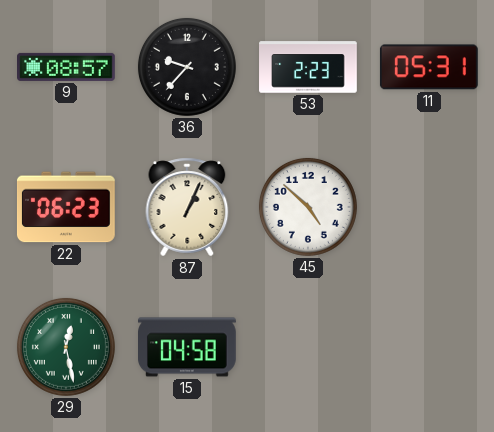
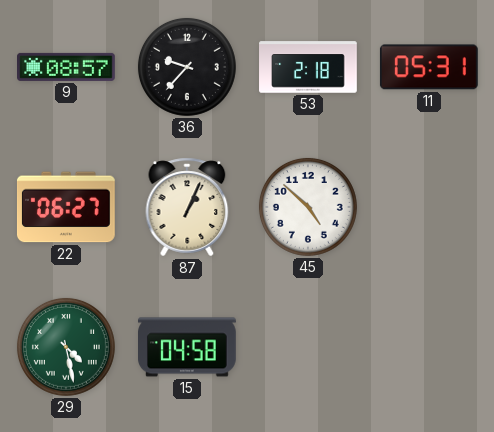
53: 2:23 -> 2:18
22: 06:23 -> 06:27
29: 12:28 -> 4:28
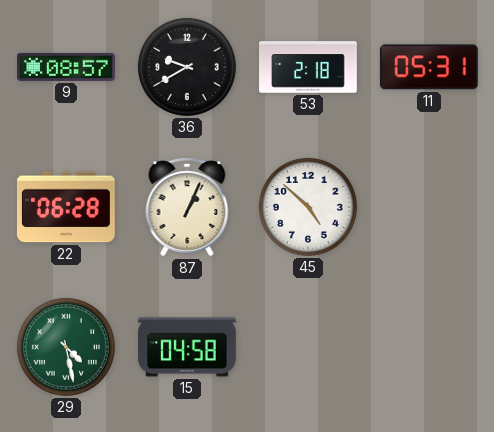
36: 9:37 -> 9:40
22: 06:27 -> 06:28
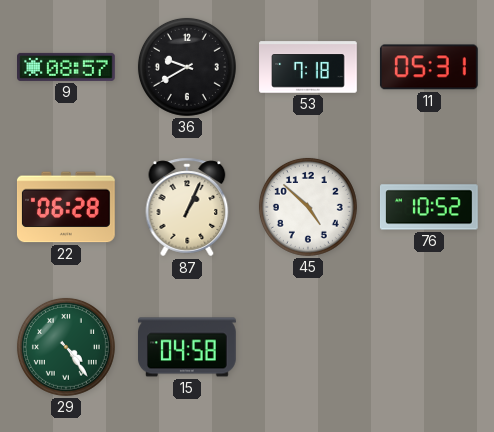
53: 2:18 -> 7:18
76: none -> 10:52
29: 4:28 -> 4:24
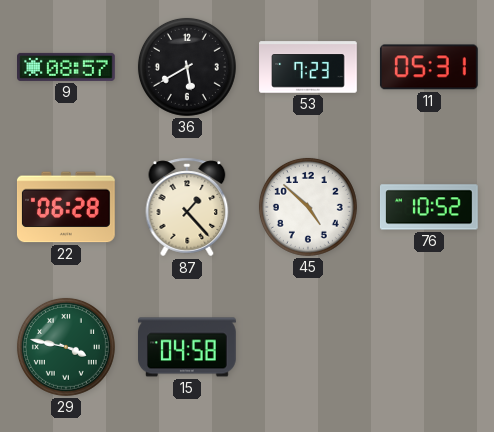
36: 9:40 -> 5:40
53: 7:18 -> 7:23
87: 1:04 -> 1:23
29: 4:24 -> 3:47
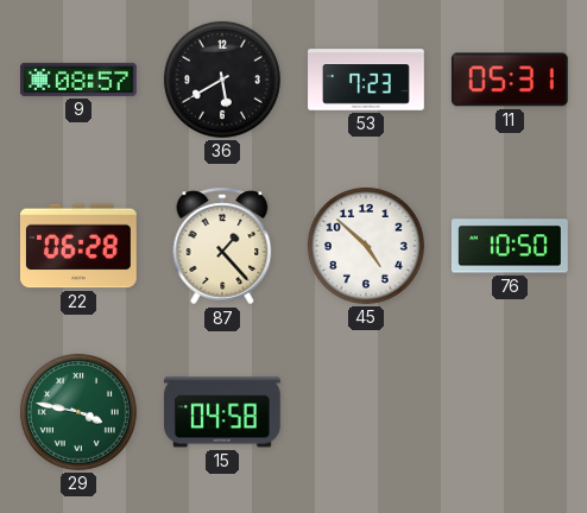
76: 10:52 -> 10:50
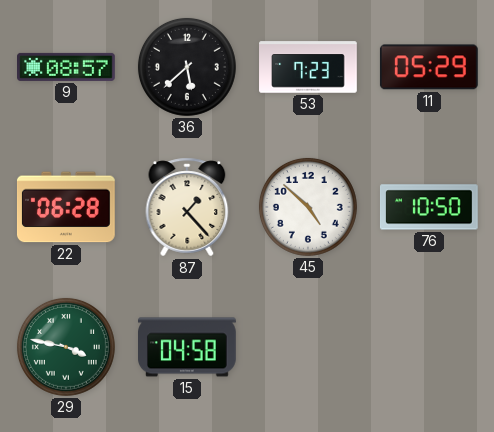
36: 5:40 -> 5:38
11: 05:31 -> 05:29
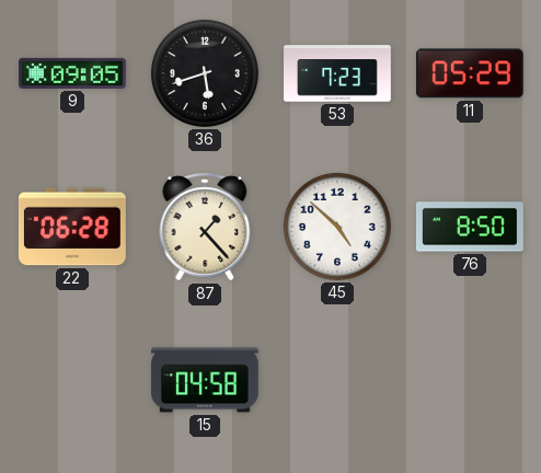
9: 08:57 -> 09:05
36: 5:38 -> 5:42
76: 10:50 -> 8:50
29: 3:47 -> none
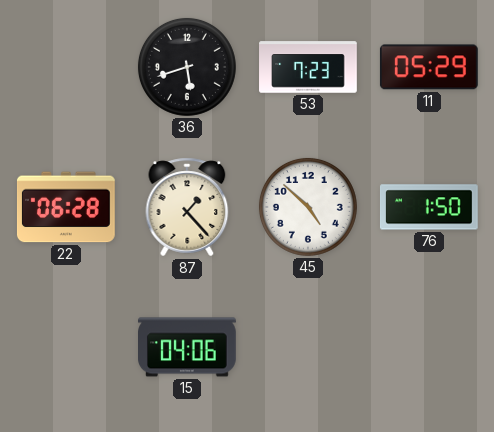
9: 09:05 -> none
76: 8:50 -> 1:50
15: 04:58 -> 04:06
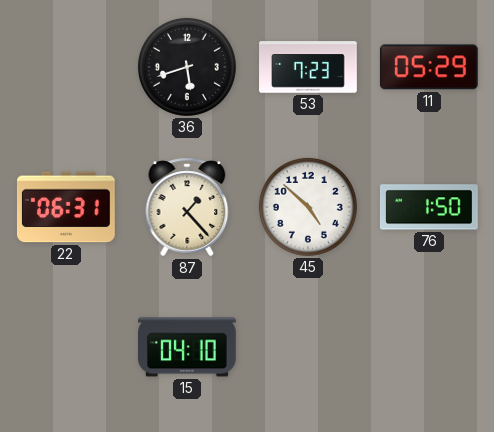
22: 06:28 -> 06:31
15: 04:06 -> 04:10
